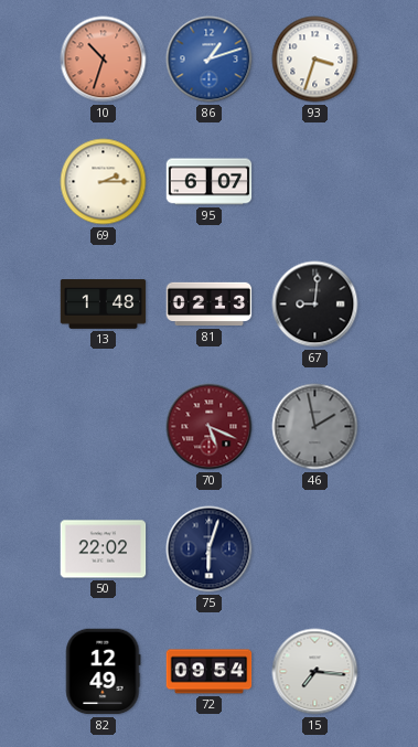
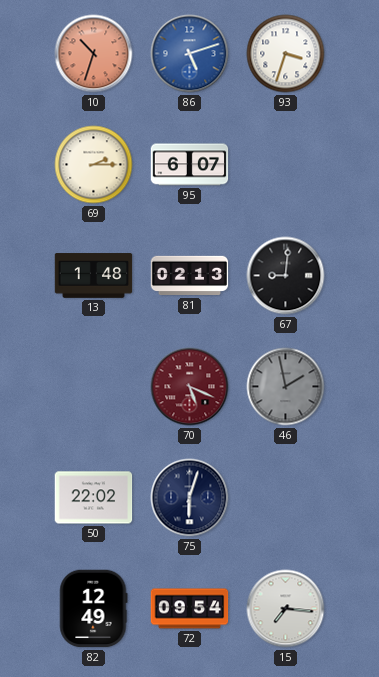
86: 1:12 -> 5:12
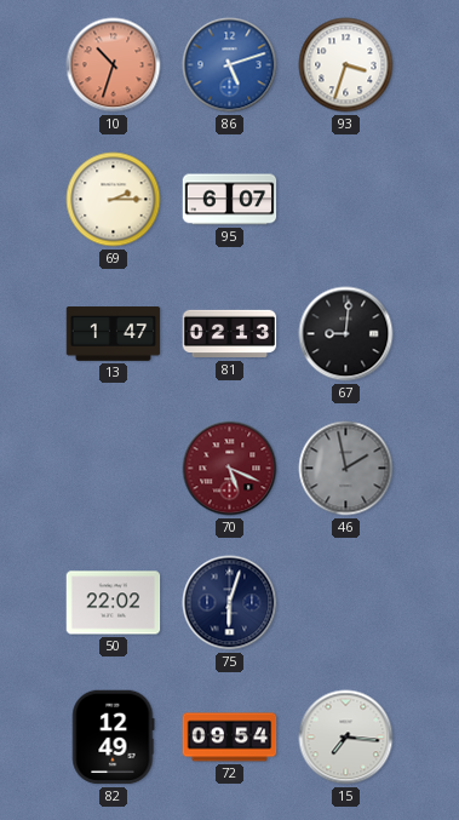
13: 1:48 -> 1:47
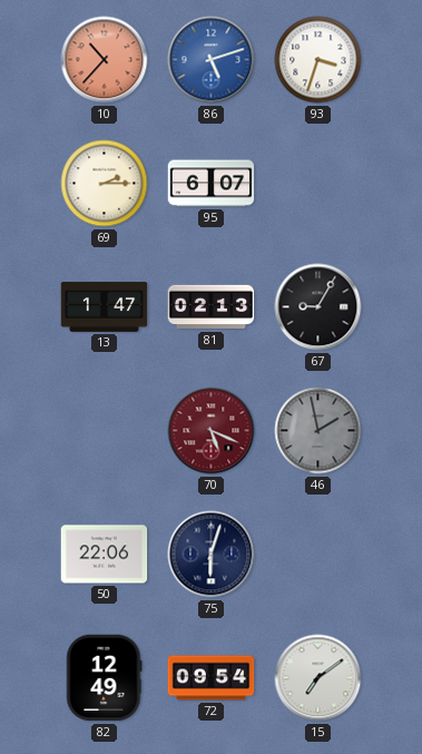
10: 10:33 -> 10:37
67: 9:01 -> 9:05
50: 22:02 -> 22:06
15: 7:16 -> 7:09
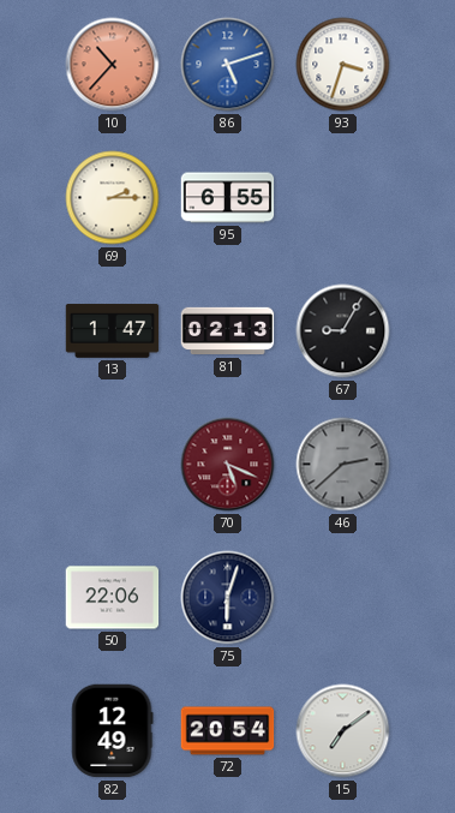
95: 6:07 -> 6:55
46: 1:58 -> 2:38
72: 09:54 -> 20:54
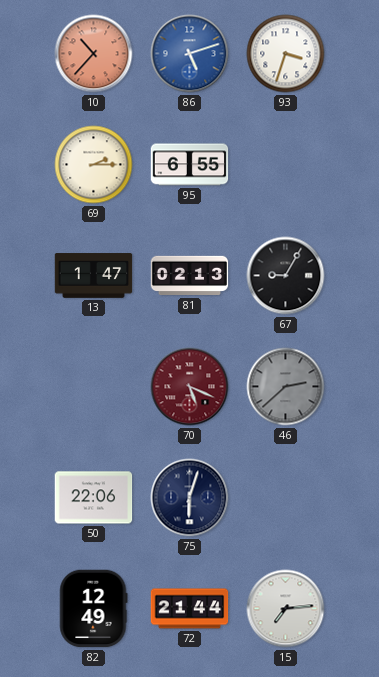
72: 20:54 -> 21:44
15: 7:09 -> 7:14
